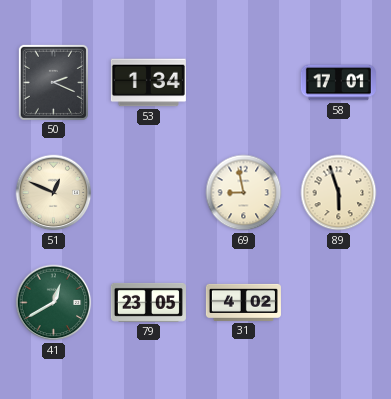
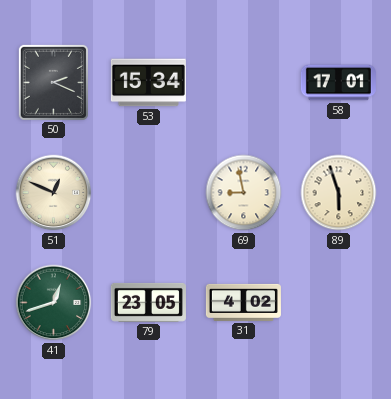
53: 1:34 -> 15:34
41: 12:40 -> 12:42
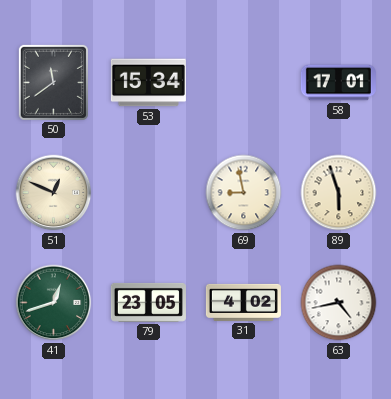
50: 2:19 -> 11:39
63: none -> 4:43
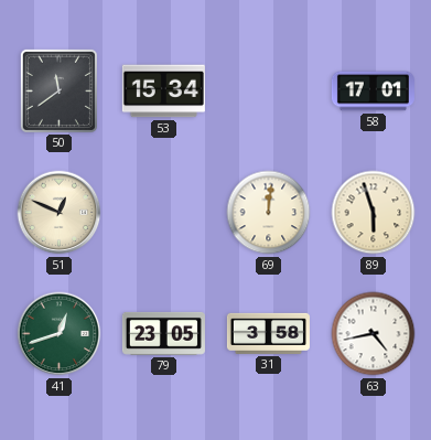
69: 8:58 -> 12:01
31: 4:02 -> 3:58
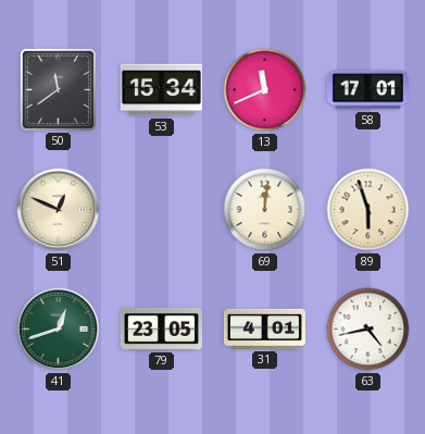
13: none -> 11:41
31: 3:58 -> 4:01
